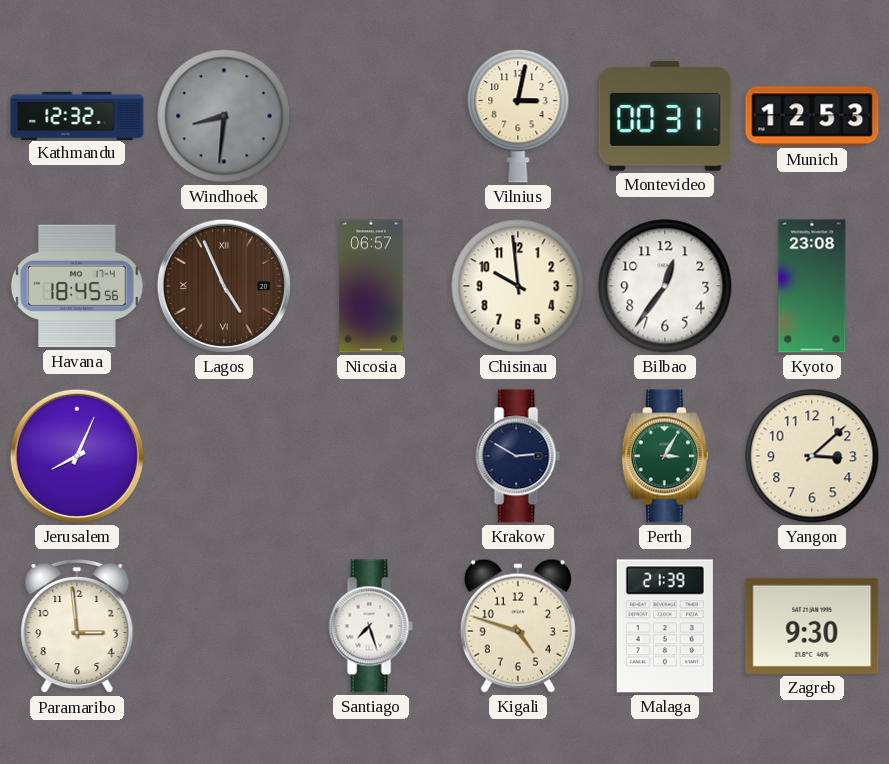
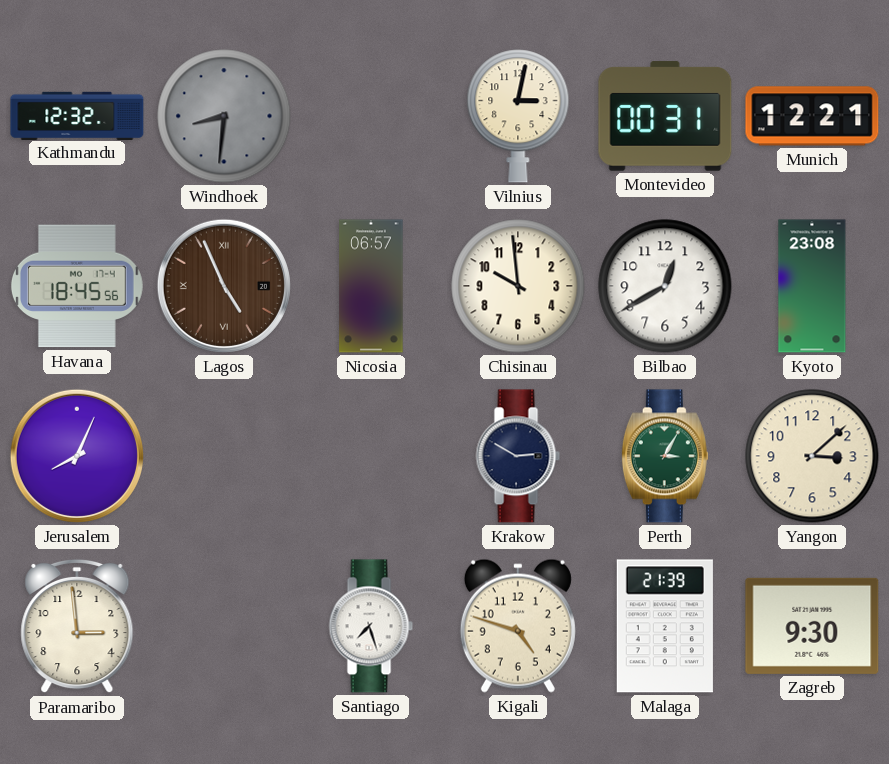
Munich: 12:53 -> 12:21
Bilbao: 12:36 -> 12:40
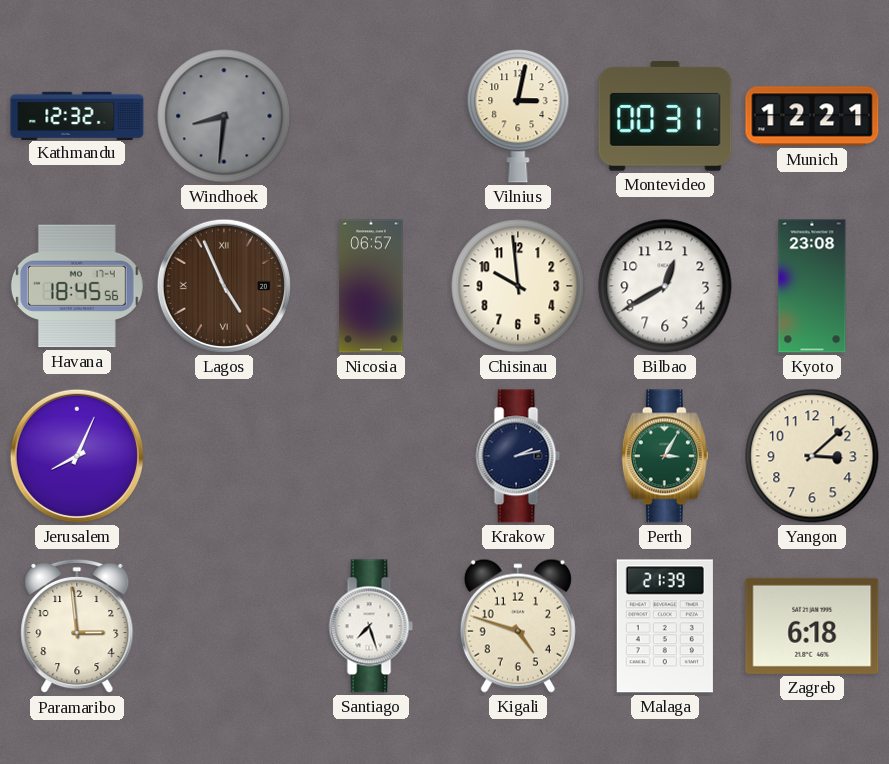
Krakow: 2:50 -> 2:13
Zagreb: 9:30 -> 6:18
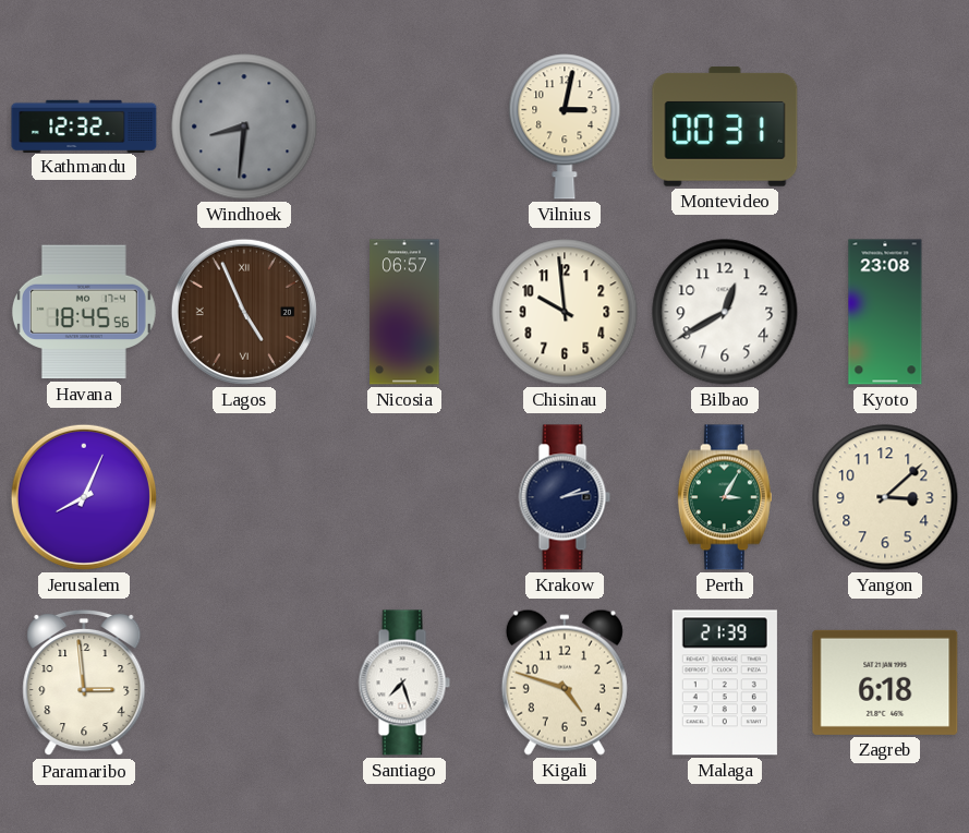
Munich: 12:21 -> none
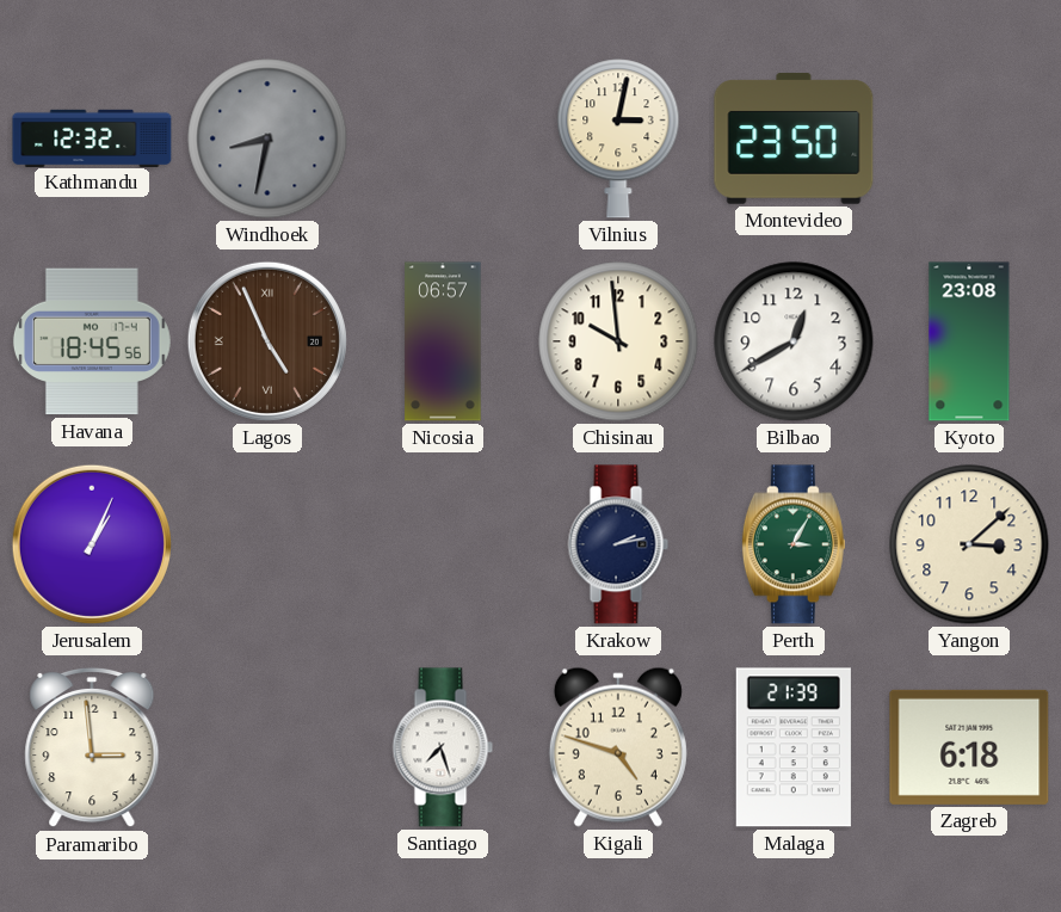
Windhoek: 8:31 -> 8:32
Montevideo: 00:31 -> 23:50
Jerusalem: 8:04 -> 1:04
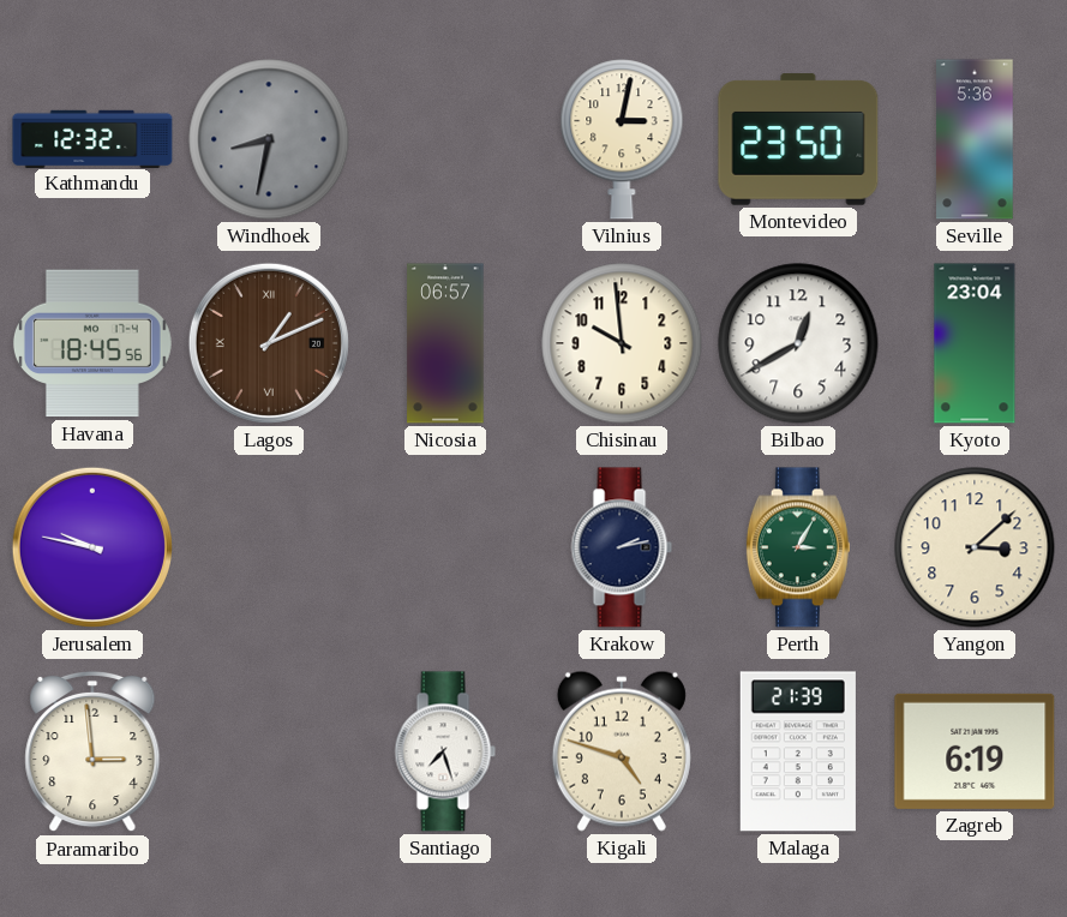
Seville: none -> 5:36
Lagos: 4:56 -> 1:11
Kyoto: 23:08 -> 23:04
Jerusalem: 1:04 -> 9:47
Zagreb: 6:18 -> 6:19
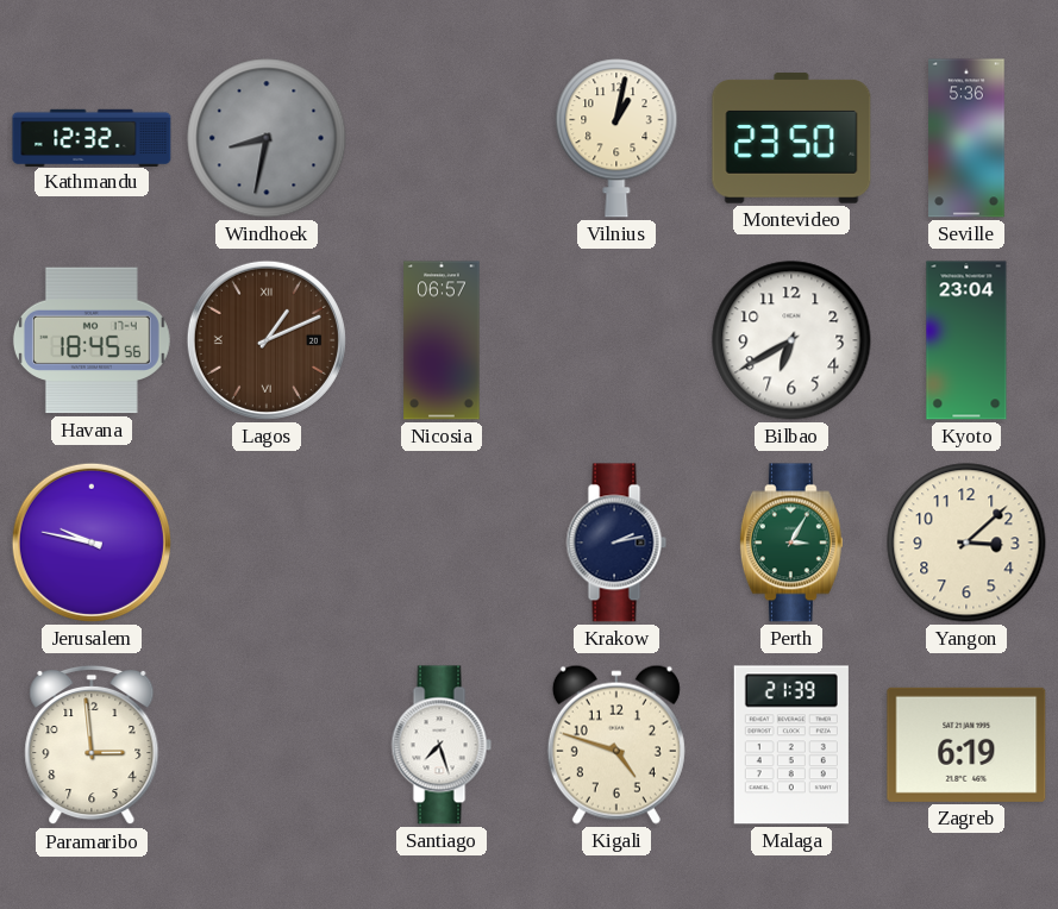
Vilnius: 3:02 -> 1:02
Chisinau: 9:59 -> none
Bilbao: 12:40 -> 6:40
